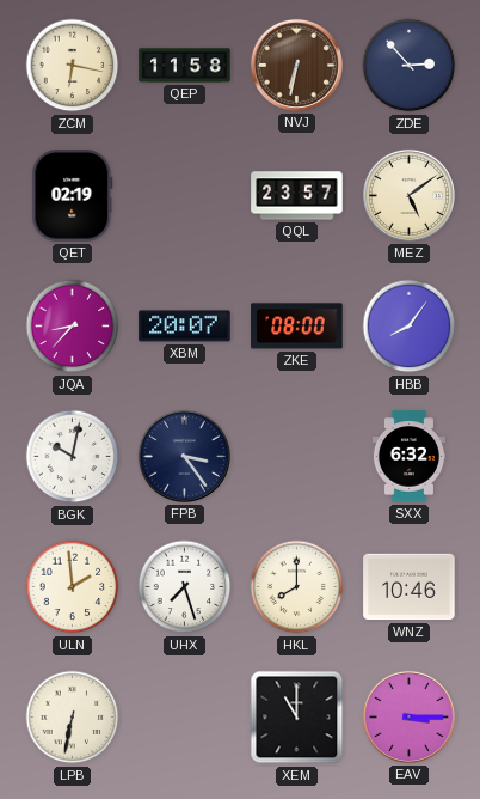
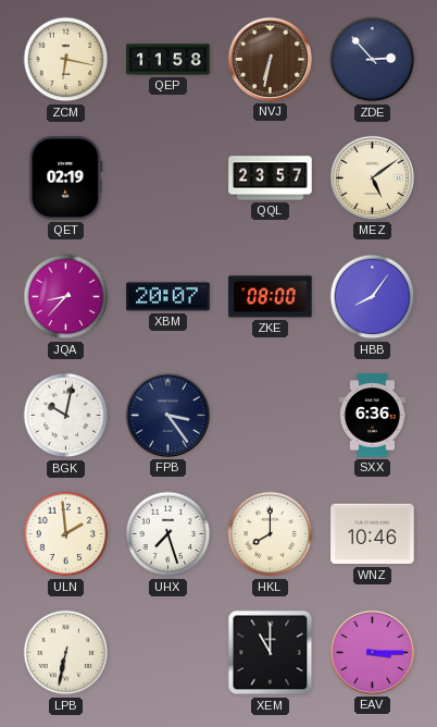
SXX: 6:32 -> 6:36
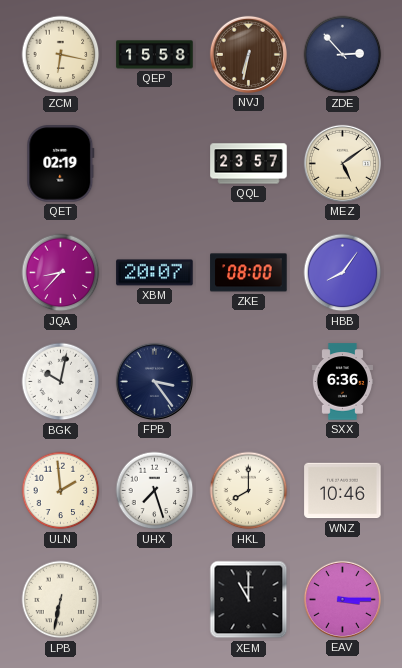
QEP: 11:58 -> 15:58
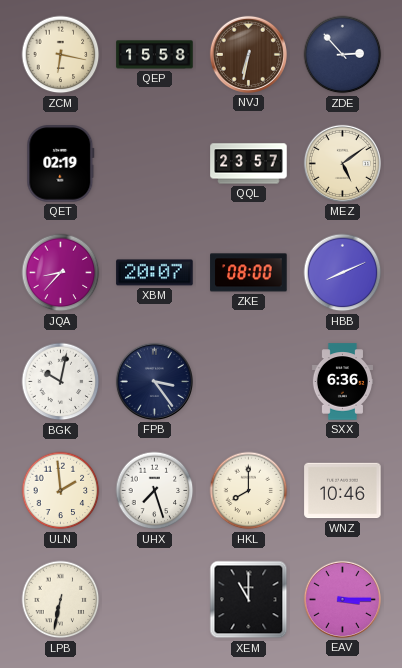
HBB: 8:06 -> 8:11
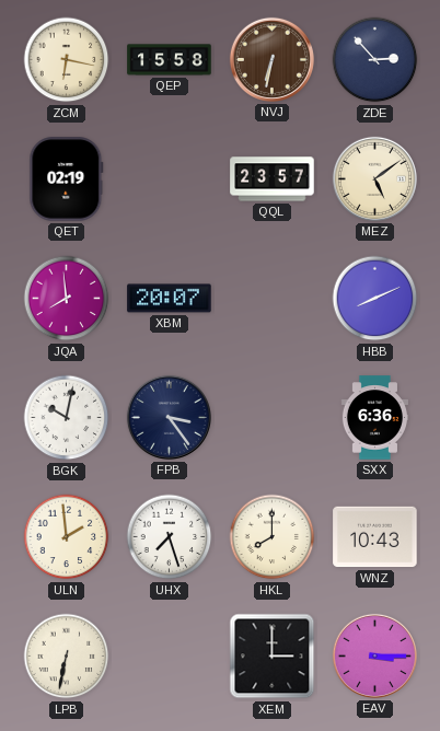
JQA: 8:37 -> 7:59
ZKE: 08:00 -> none
WNZ: 10:46 -> 10:43
XEM: 11:00 -> 3:00
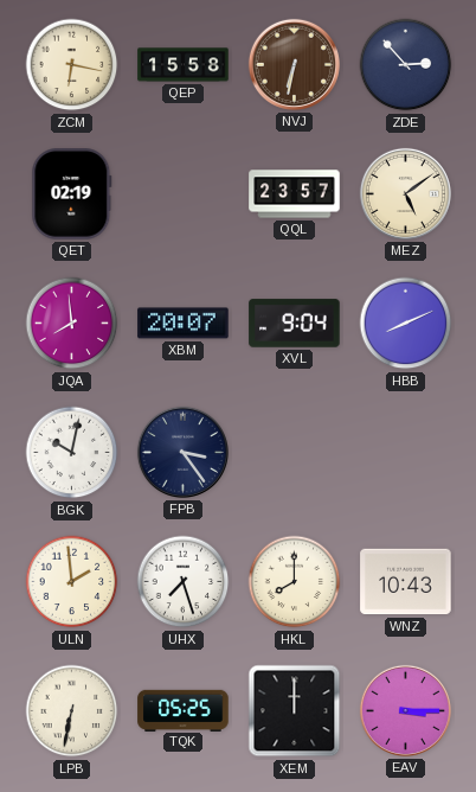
XVL: none -> 9:04
SXX: 6:36 -> none
TQK: none -> 05:25
XEM: 3:00 -> 12:00
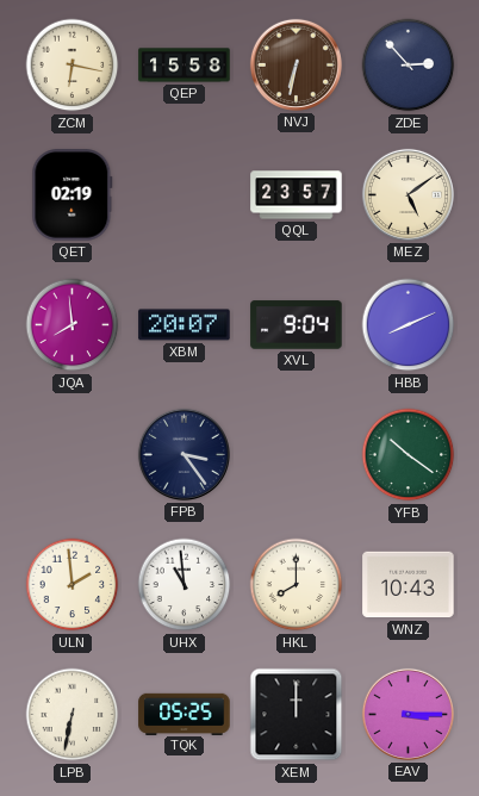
BGK: 10:02 -> none
YFB: none -> 10:21
UHX: 7:27 -> 10:59
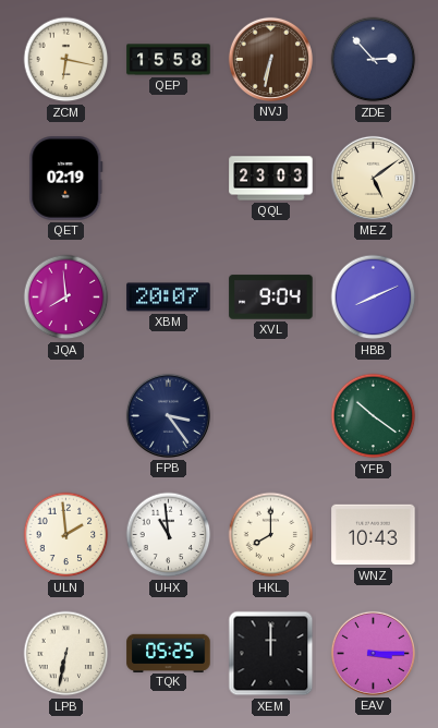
QQL: 23:57 -> 23:03
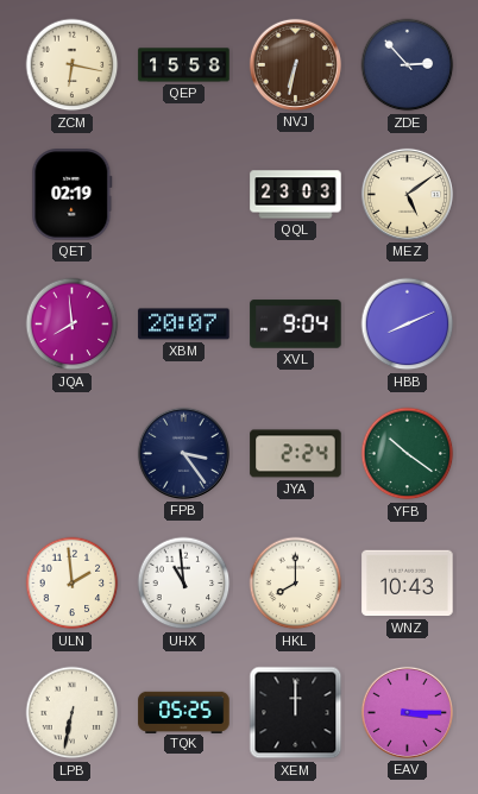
JYA: none -> 2:24
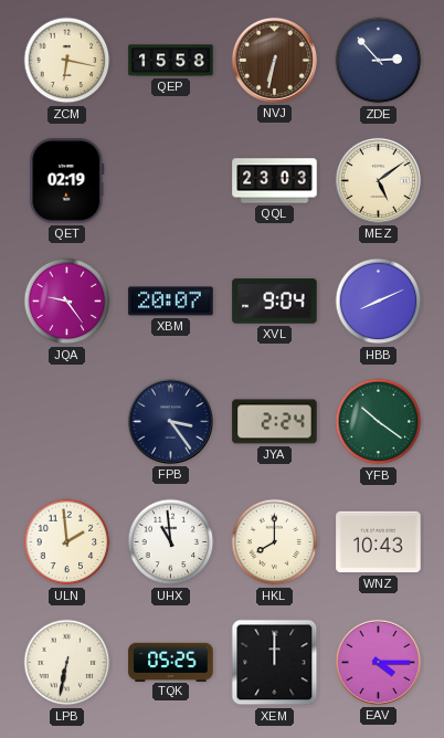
JQA: 7:59 -> 9:24
EAV: 3:15 -> 4:15
